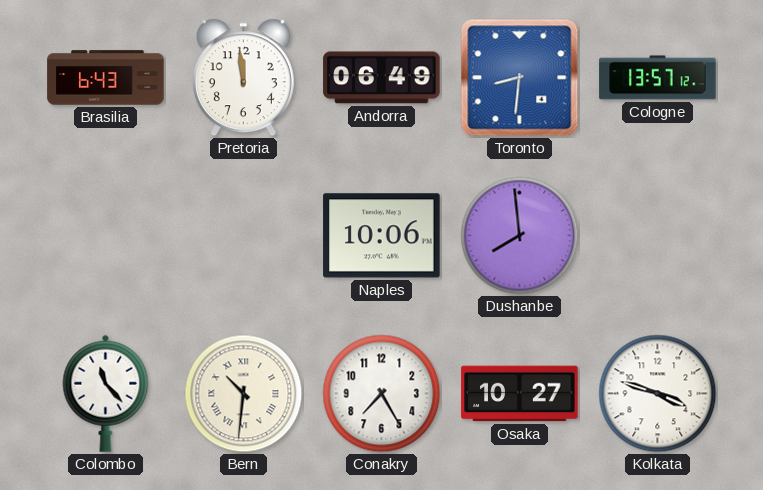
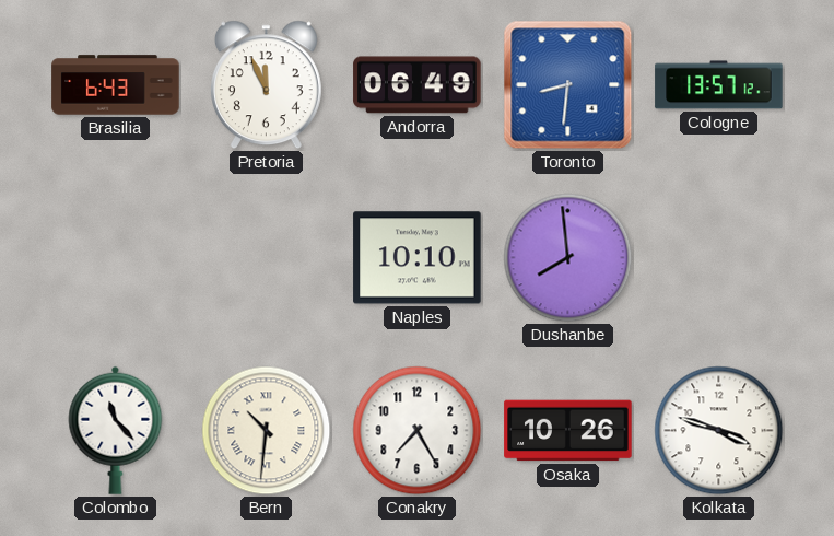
Pretoria: 11:59 -> 11:56
Naples: 10:06 -> 10:10
Osaka: 10:27 -> 10:26
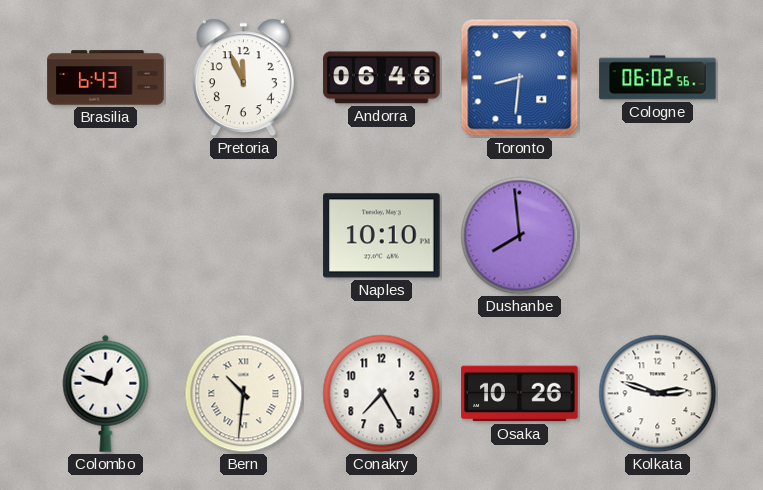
Andorra: 06:49 -> 06:46
Cologne: 13:57 -> 06:02
Colombo: 11:23 -> 12:48
Kolkata: 3:48 -> 2:48
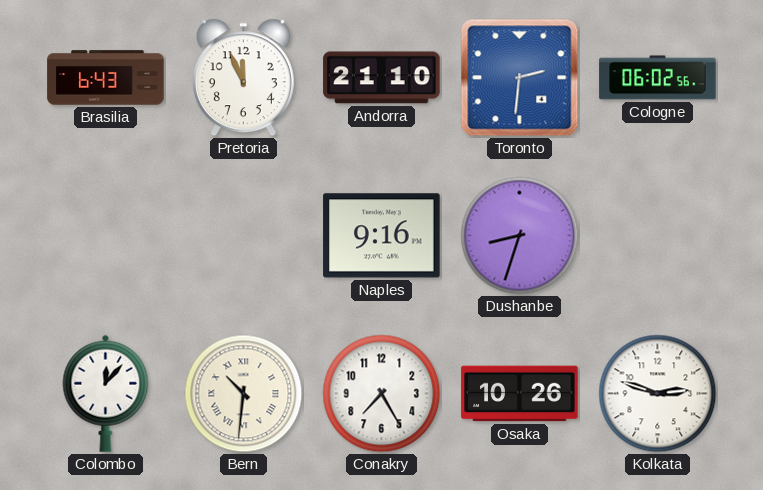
Andorra: 06:46 -> 21:10
Toronto: 8:31 -> 2:31
Naples: 10:10 -> 9:16
Dushanbe: 7:59 -> 8:33
Colombo: 12:48 -> 12:07
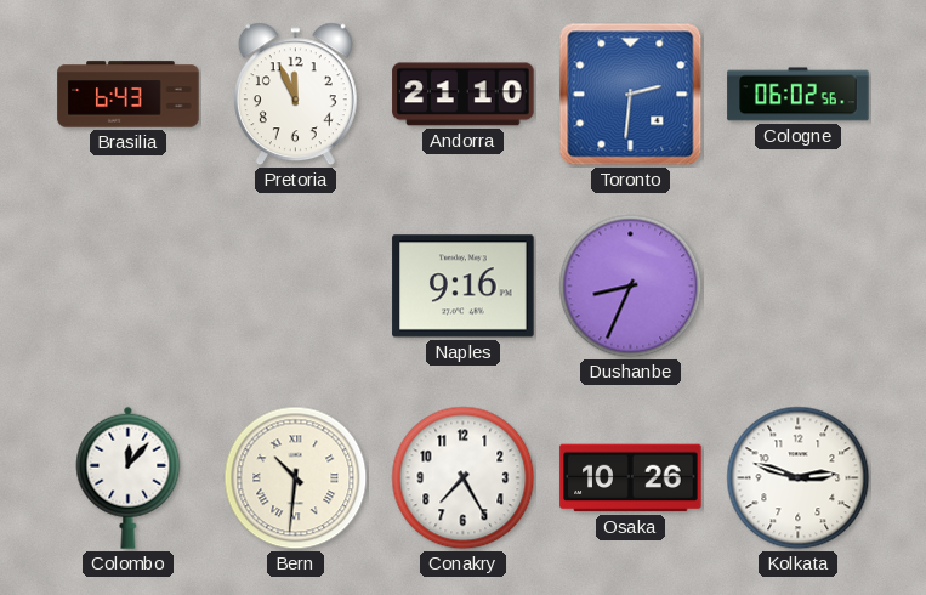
Dushanbe: 8:33 -> 8:34
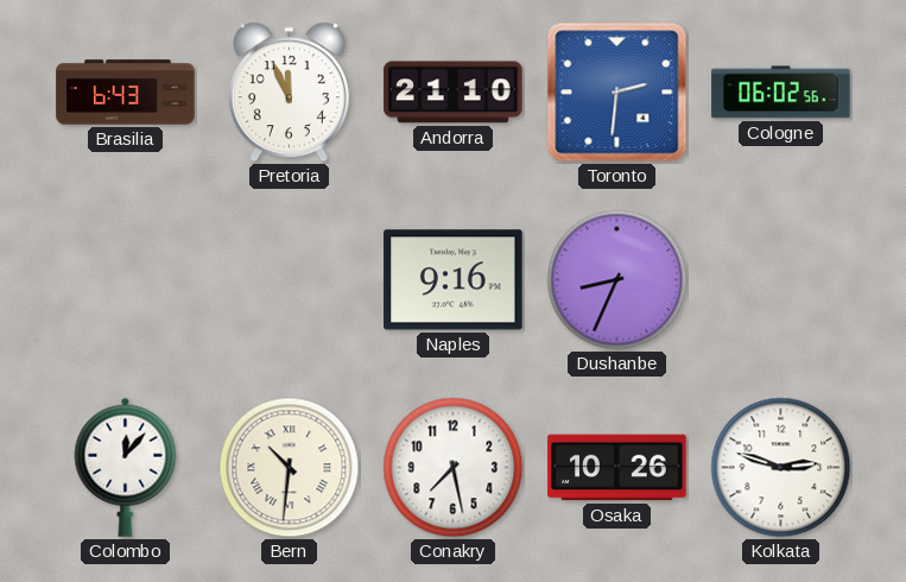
Conakry: 7:25 -> 7:28
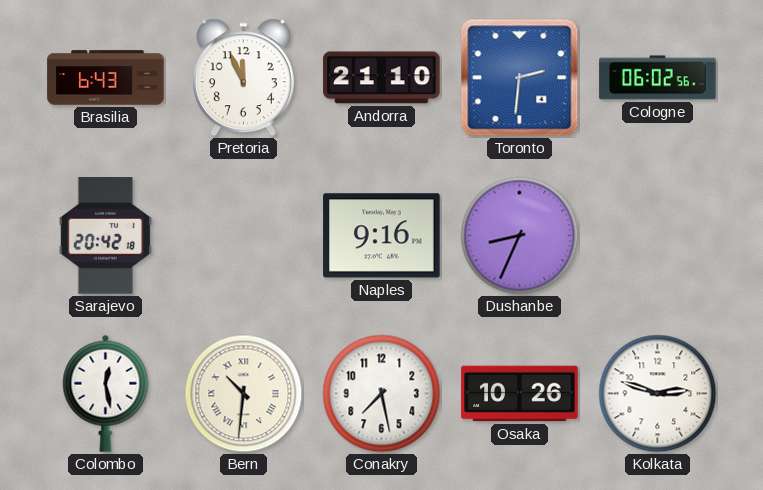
Sarajevo: none -> 20:42
Colombo: 12:07 -> 12:28
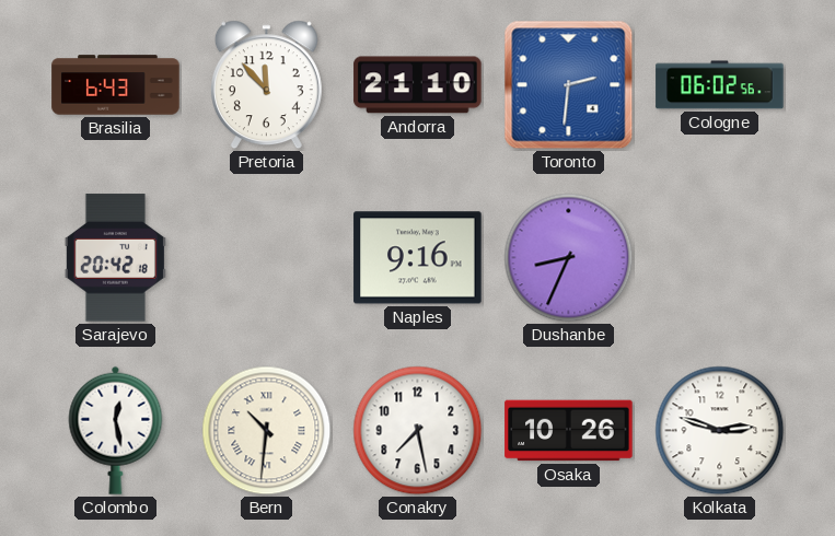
Pretoria: 11:56 -> 11:53
